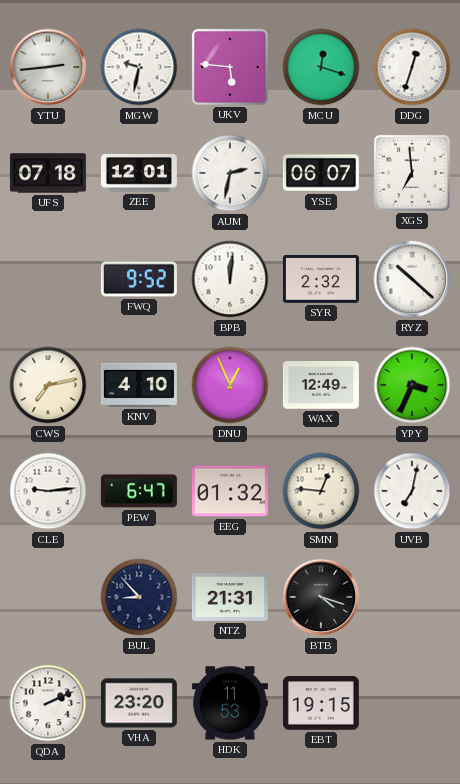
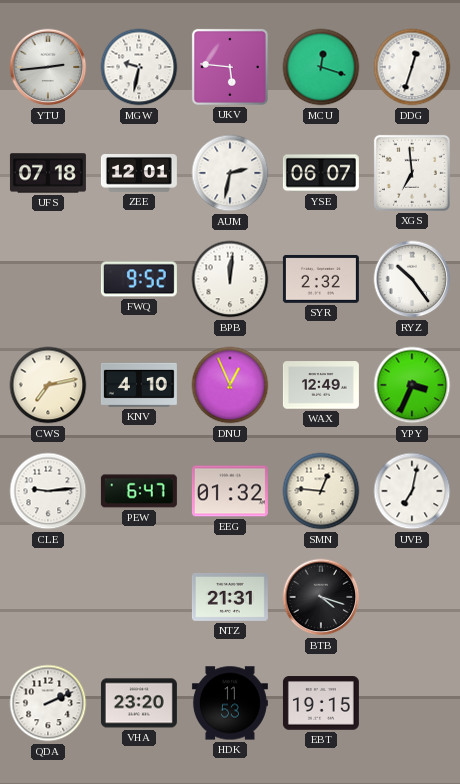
RYZ: 10:22 -> 10:24
BUL: 8:53 -> none
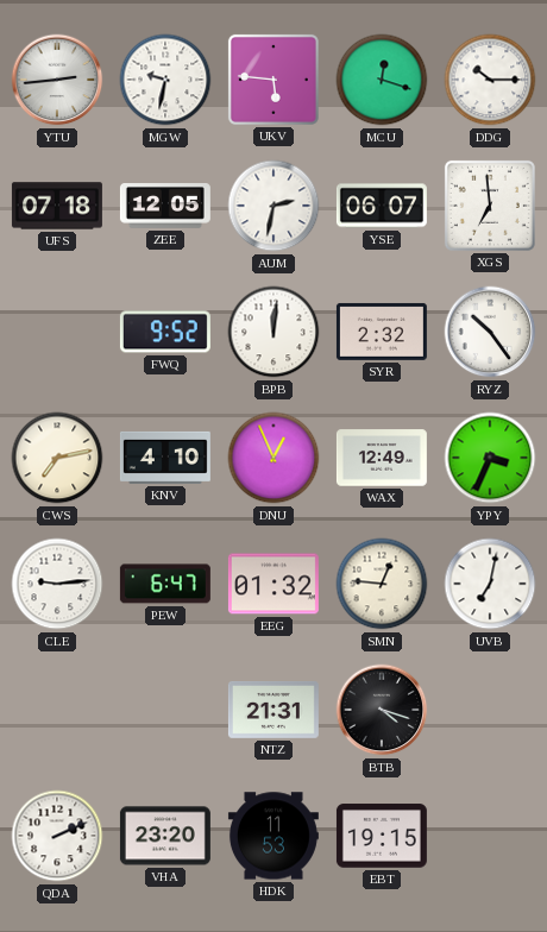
DDG: 12:33 -> 10:15
ZEE: 12:01 -> 12:05
